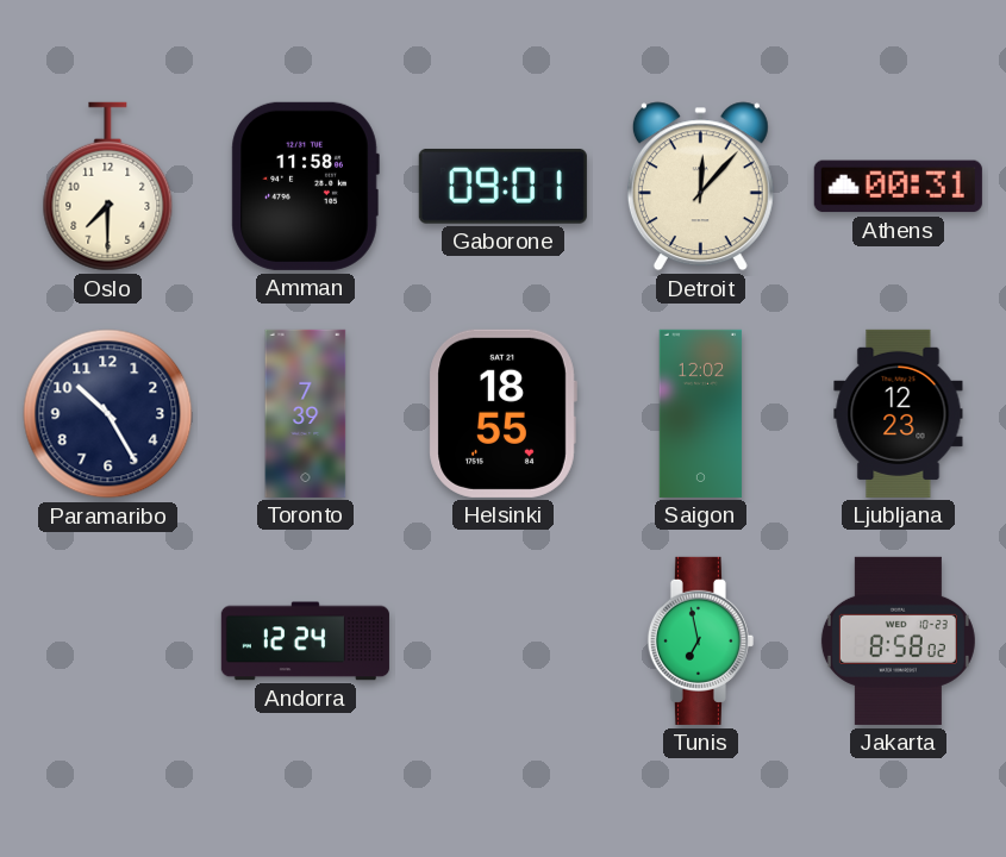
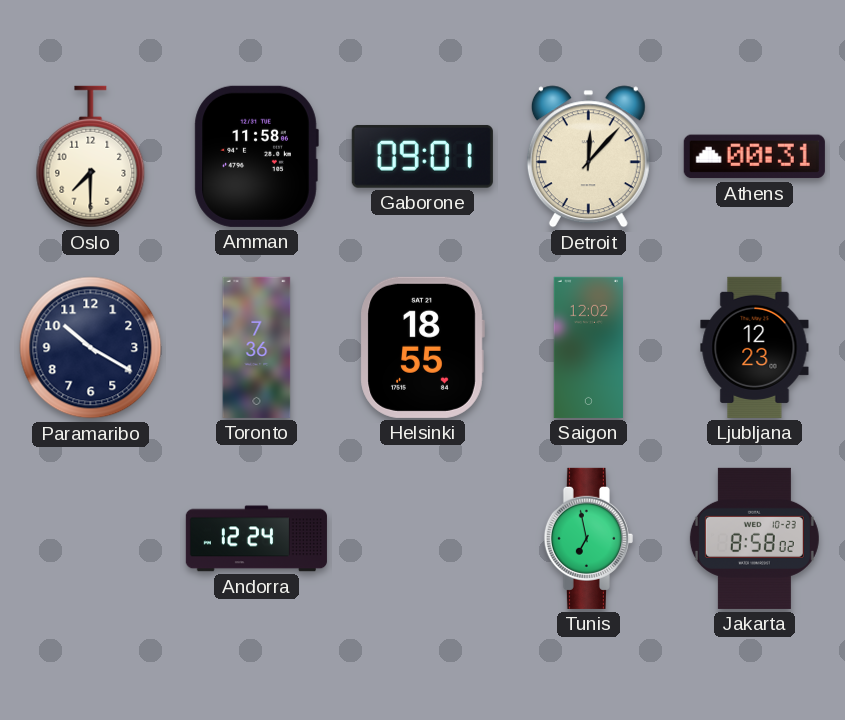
Paramaribo: 10:25 -> 10:20
Toronto: 7:39 -> 7:36
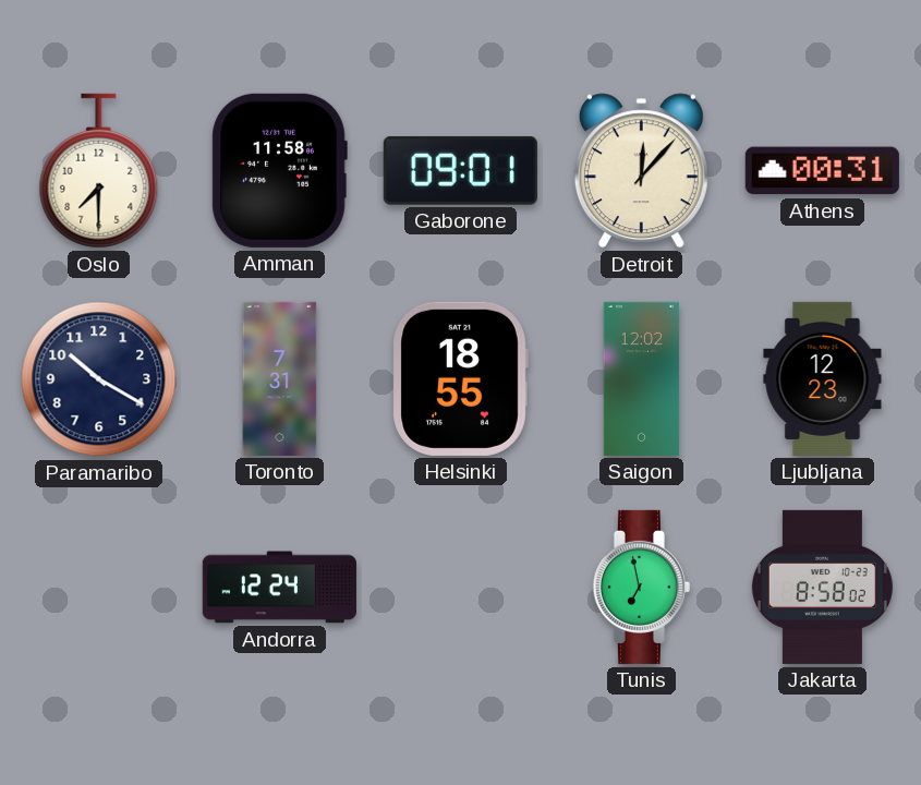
Toronto: 7:36 -> 7:31
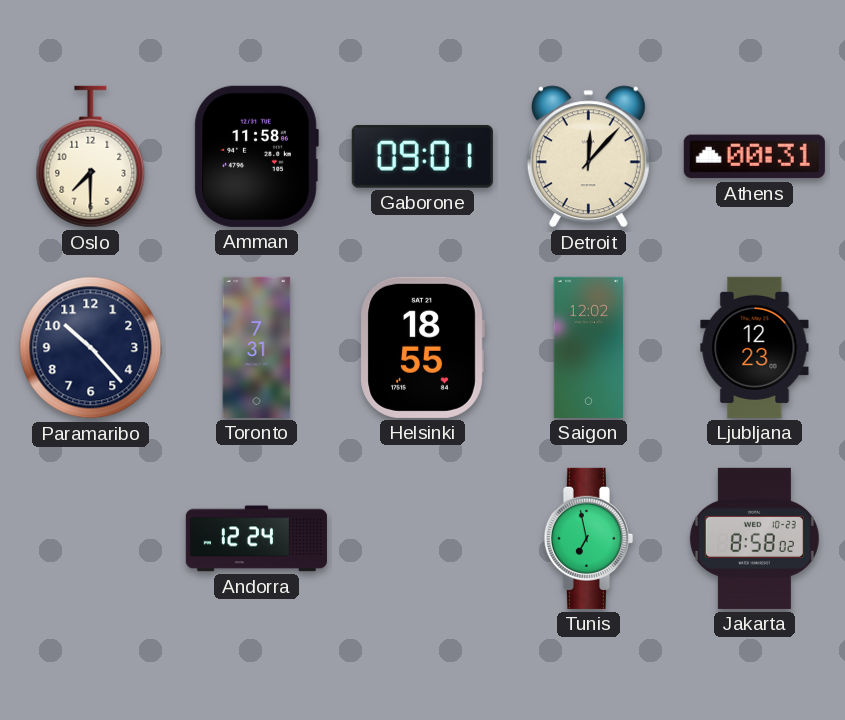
Paramaribo: 10:20 -> 10:23
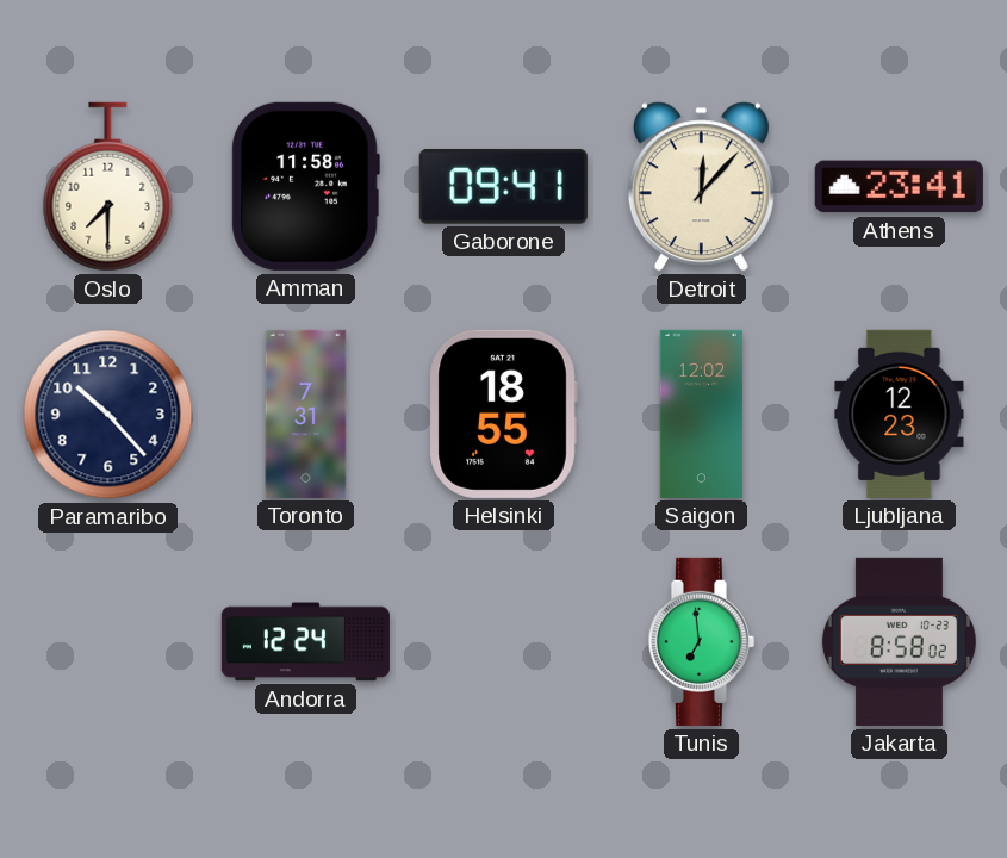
Gaborone: 09:01 -> 09:41
Athens: 00:31 -> 23:41
Tunis: 6:58 -> 6:59
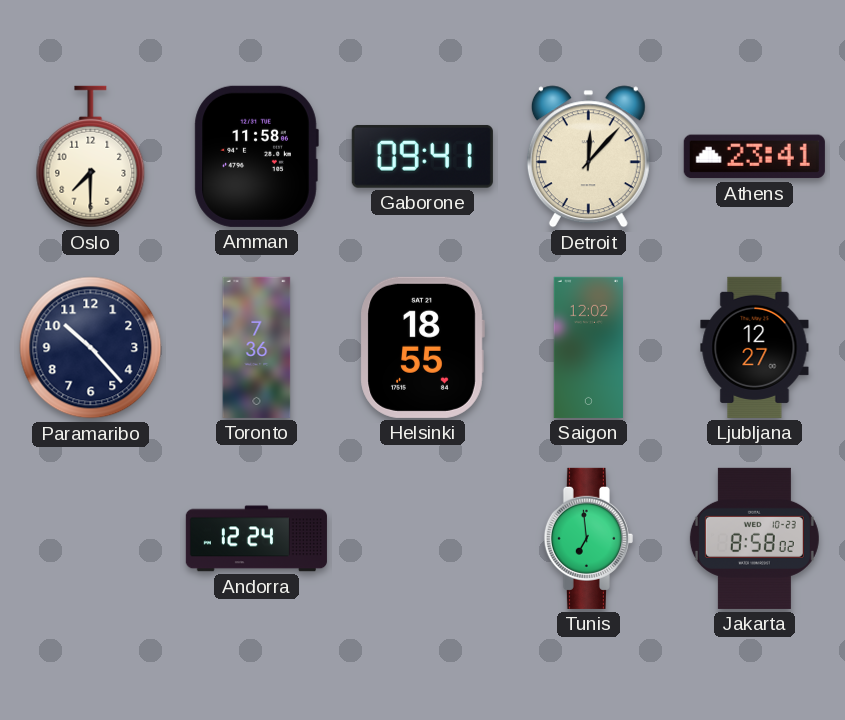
Toronto: 7:31 -> 7:36
Ljubljana: 12:23 -> 12:27
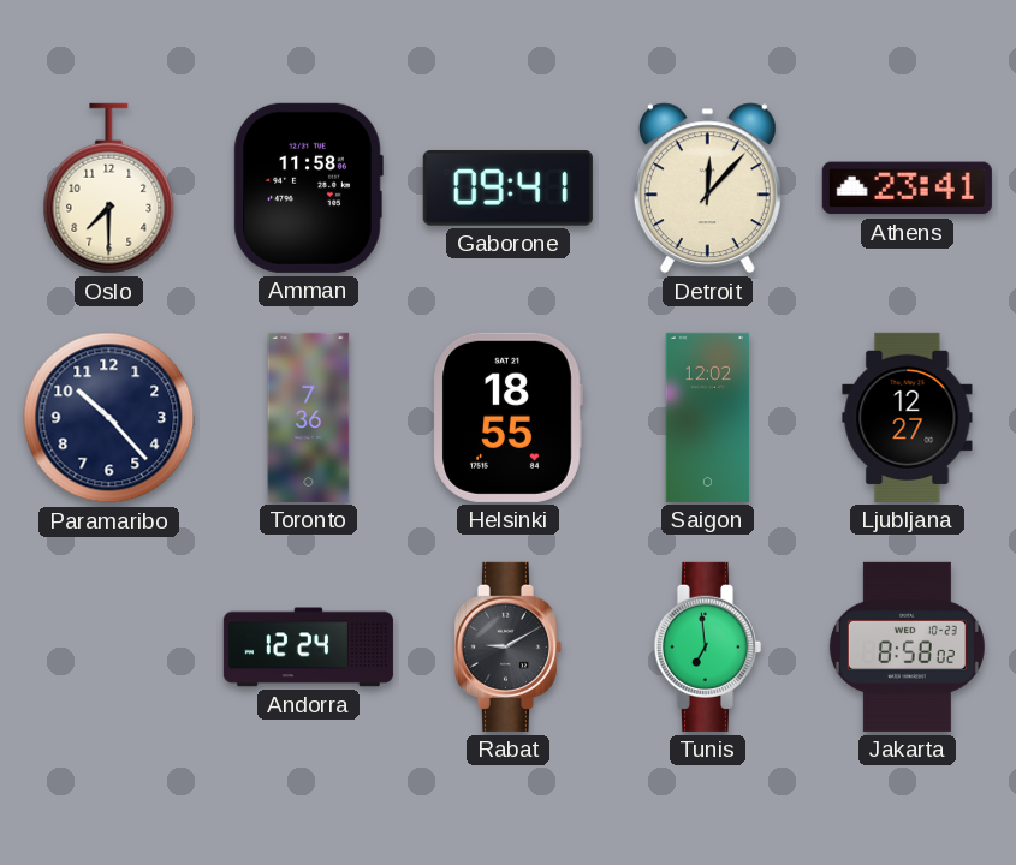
Rabat: none -> 9:10
